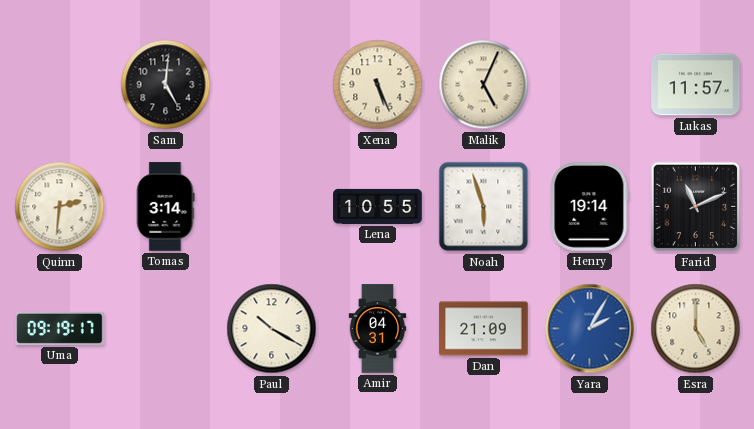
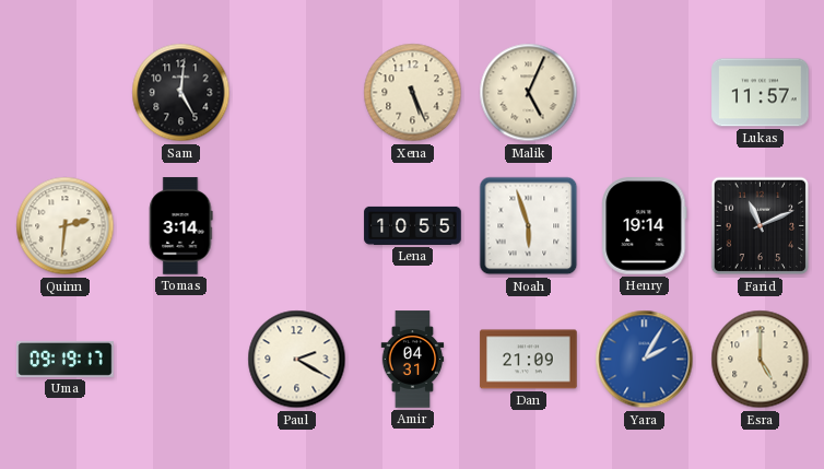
Paul: 10:20 -> 2:20
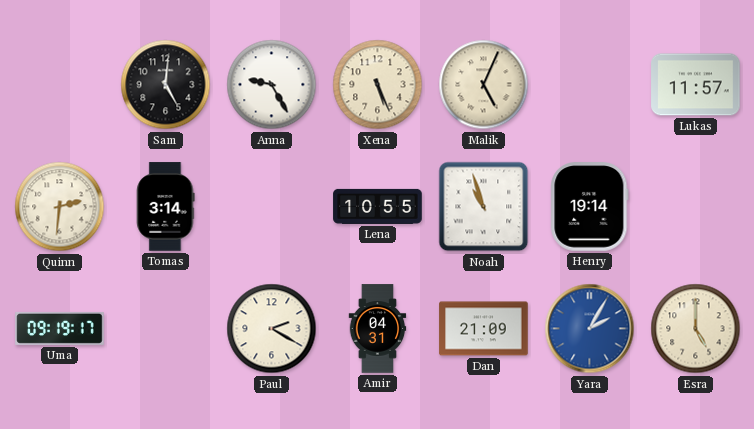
Anna: none -> 9:25
Noah: 5:57 -> 10:57
Farid: 11:11 -> none
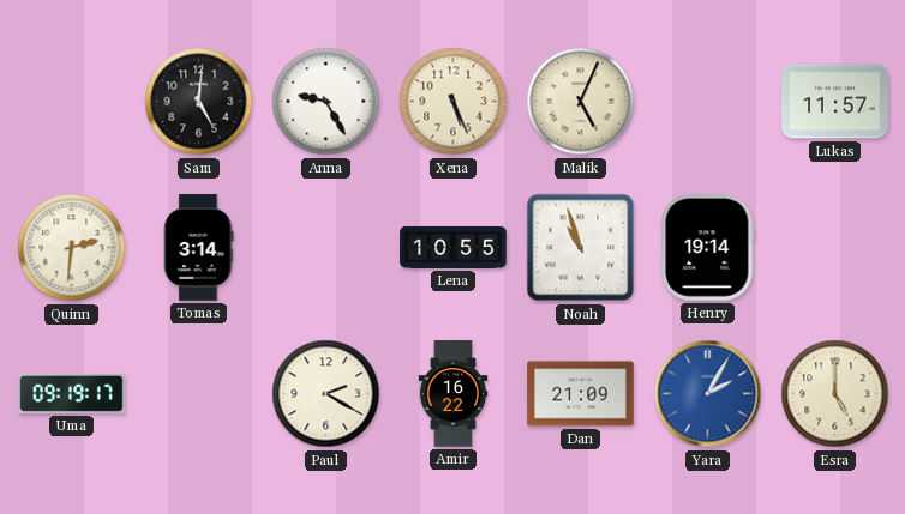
Amir: 04:31 -> 16:22
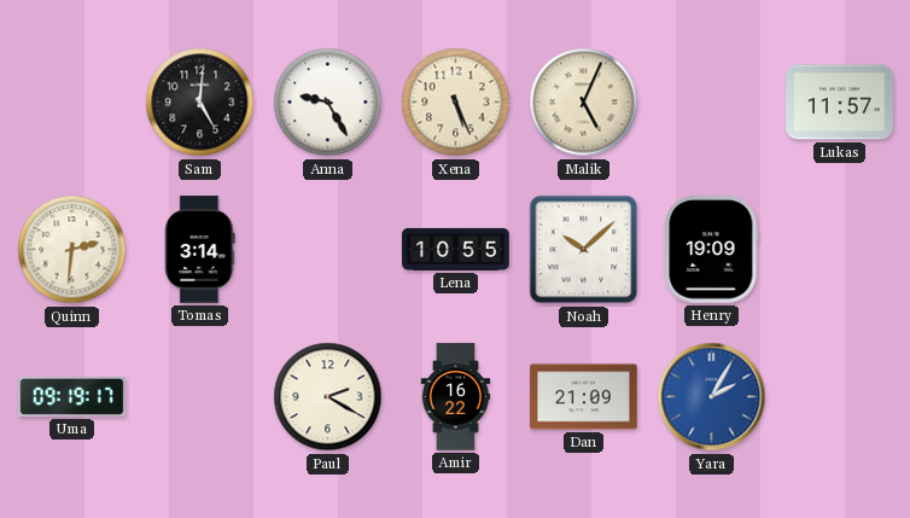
Noah: 10:57 -> 10:08
Henry: 19:14 -> 19:09
Esra: 5:00 -> none
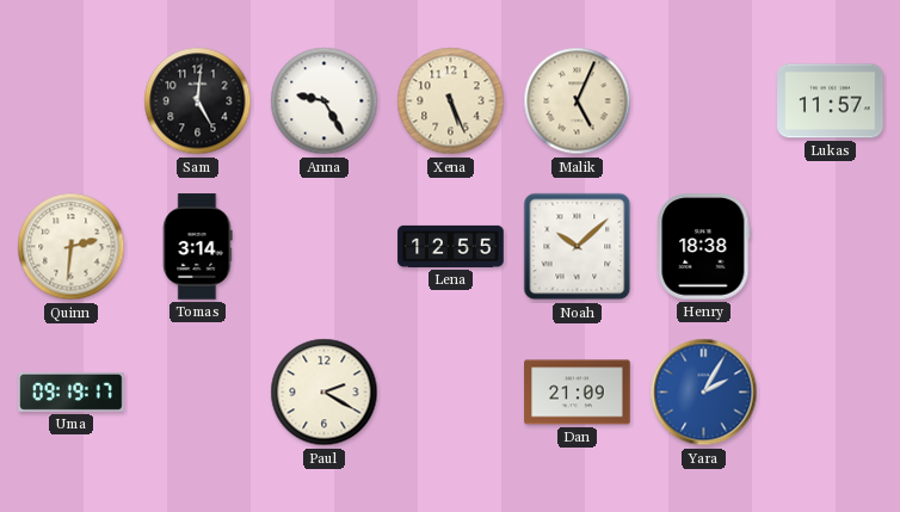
Lena: 10:55 -> 12:55
Henry: 19:09 -> 18:38
Amir: 16:22 -> none
